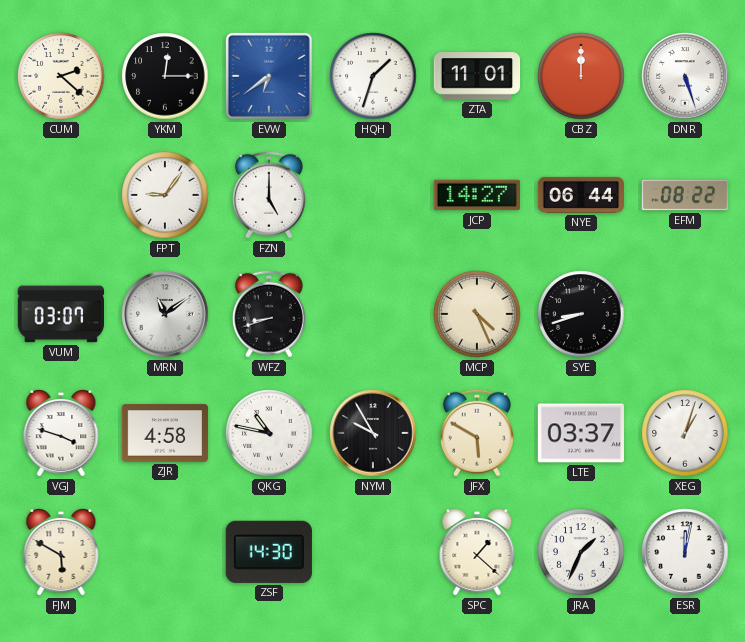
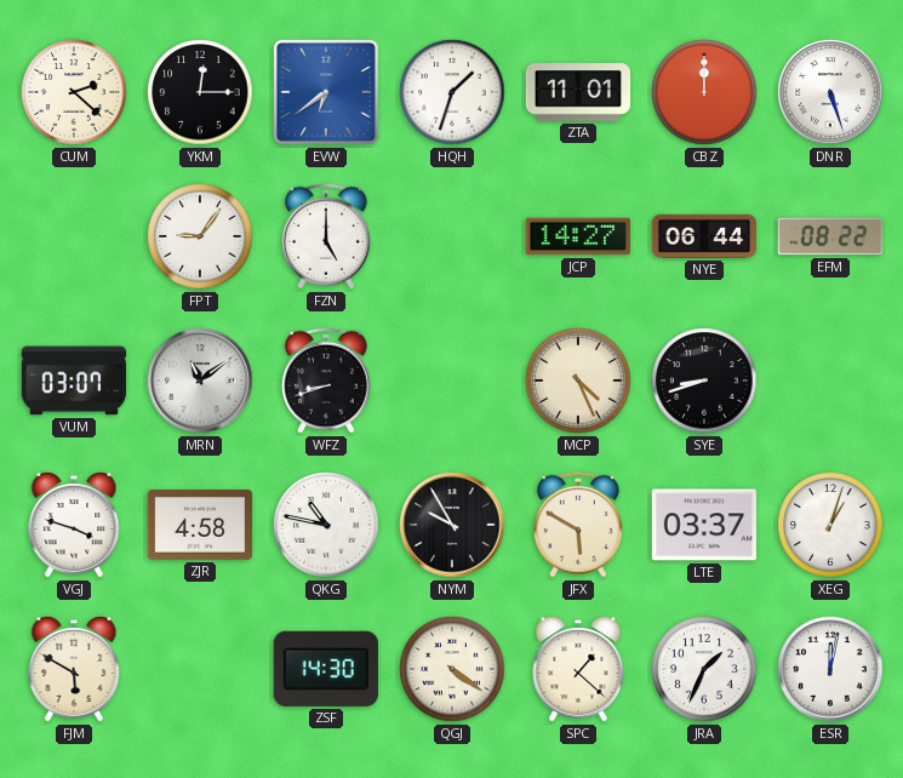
QGJ: none -> 4:21
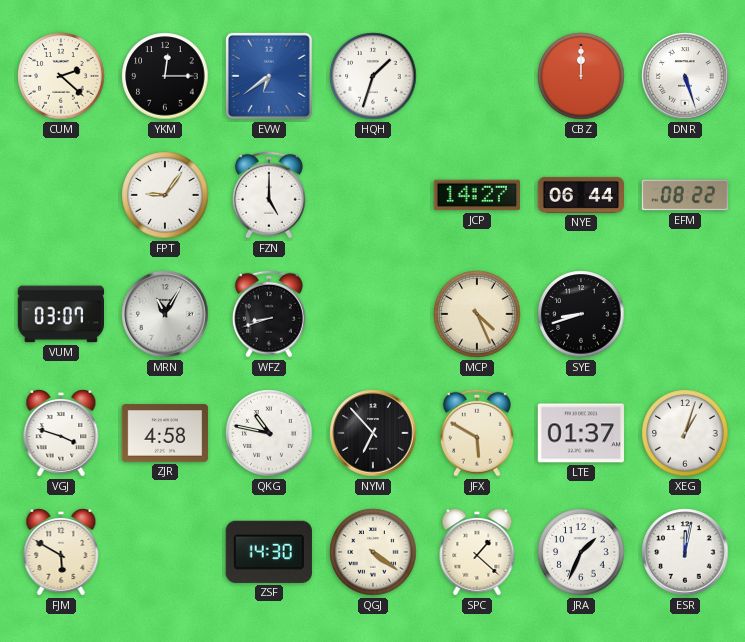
ZTA: 11:01 -> none
MRN: 11:09 -> 11:05
NYM: 9:55 -> 6:53
LTE: 03:37 -> 01:37
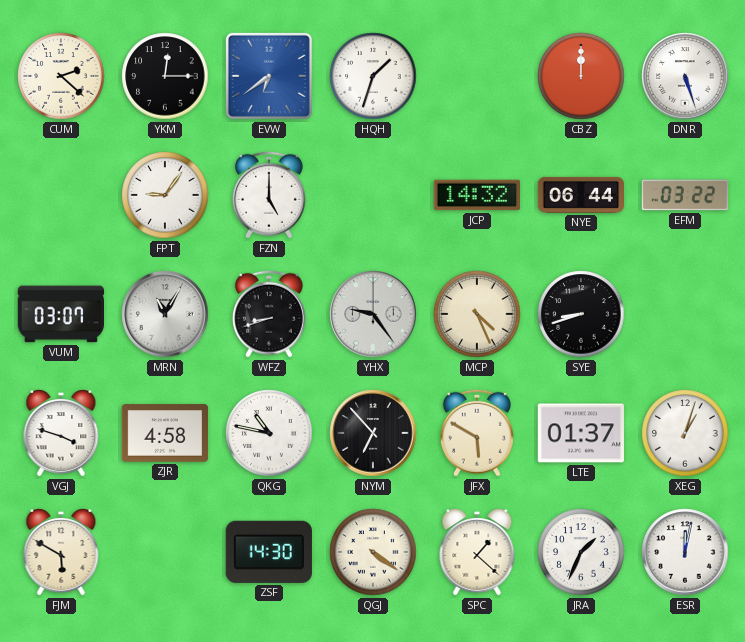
JCP: 14:27 -> 14:32
EFM: 08:22 -> 03:22
YHX: none -> 9:24
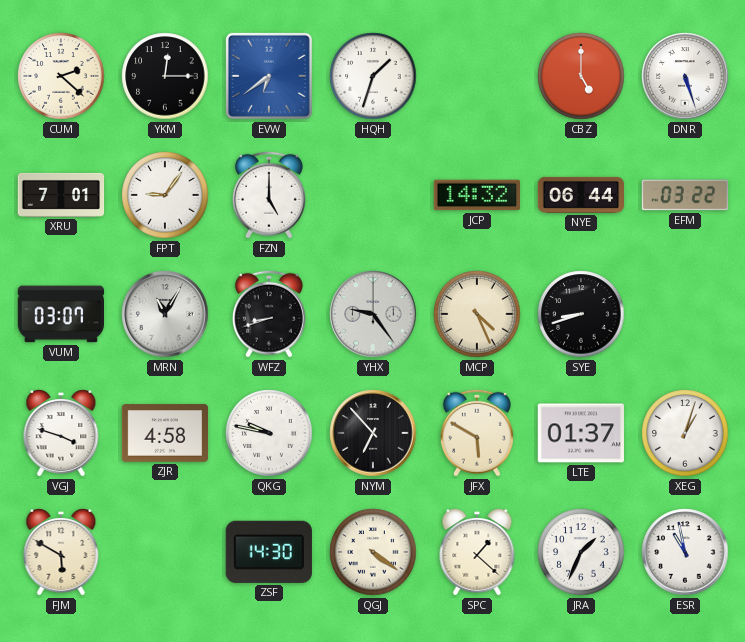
CBZ: 12:00 -> 5:00
XRU: none -> 7:01
QKG: 10:47 -> 9:47
ESR: 12:02 -> 10:58
